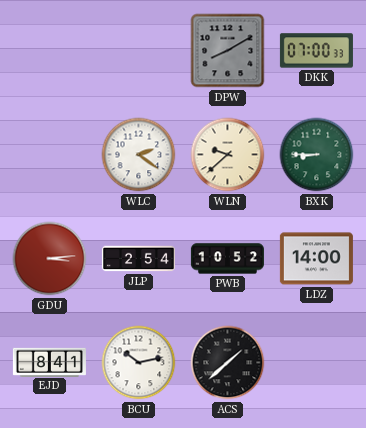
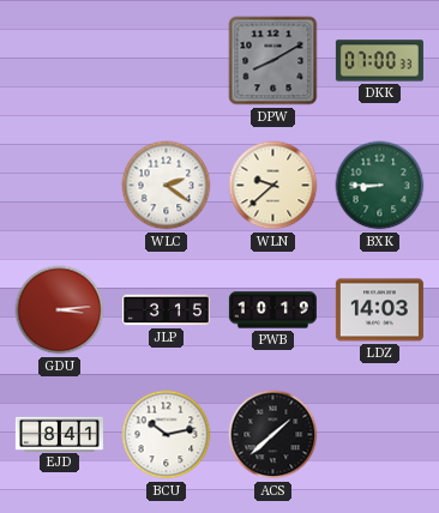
JLP: 2:54 -> 3:15
PWB: 10:52 -> 10:19
LDZ: 14:00 -> 14:03
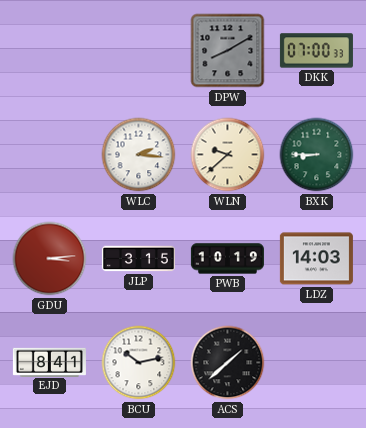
WLC: 2:21 -> 2:16
